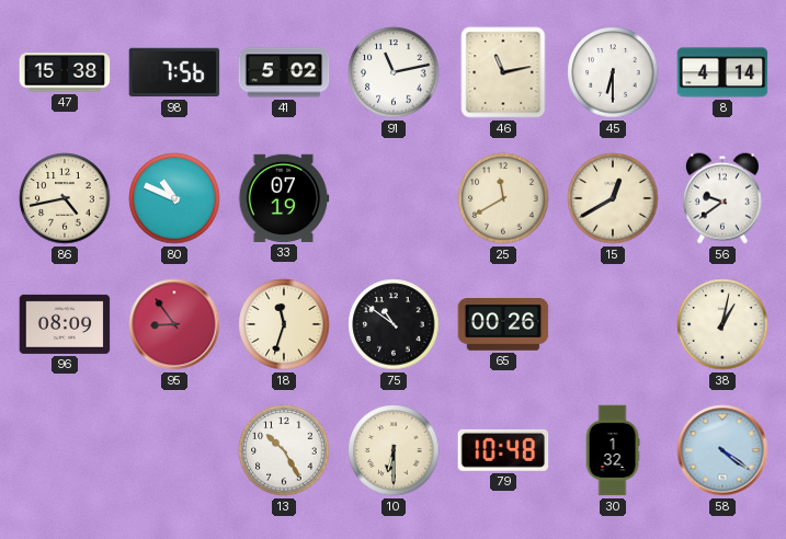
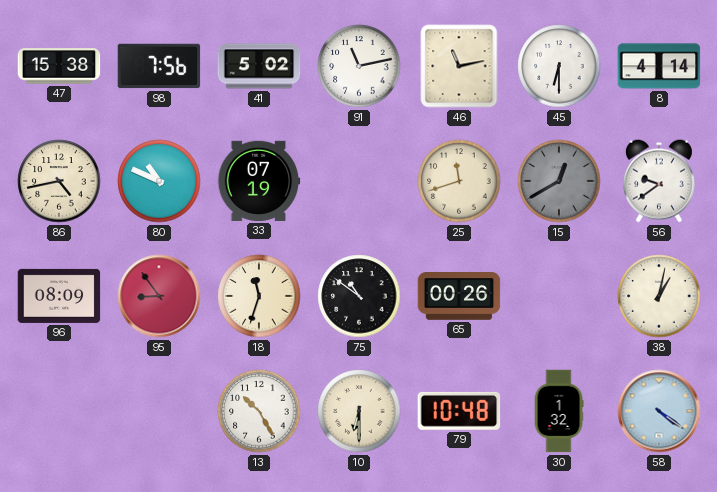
25: 11:40 -> 11:42
15 dial: cream -> grey
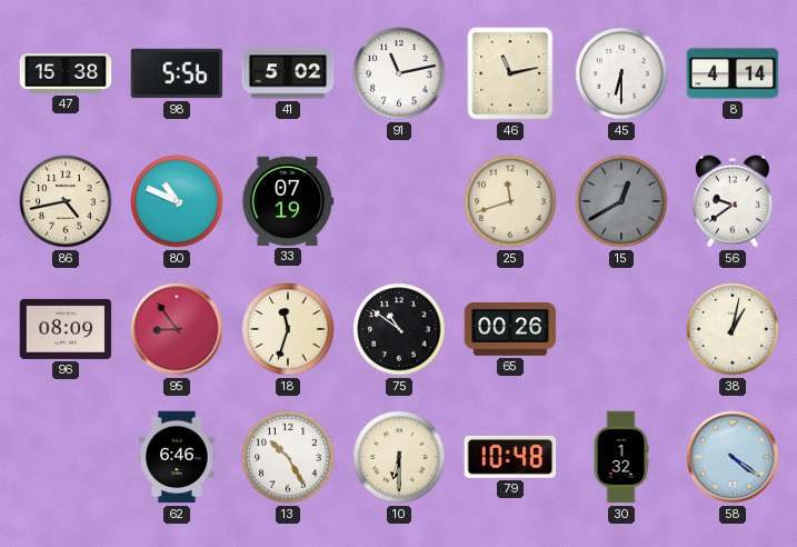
98: 7:56 -> 5:56
62: none -> 6:46
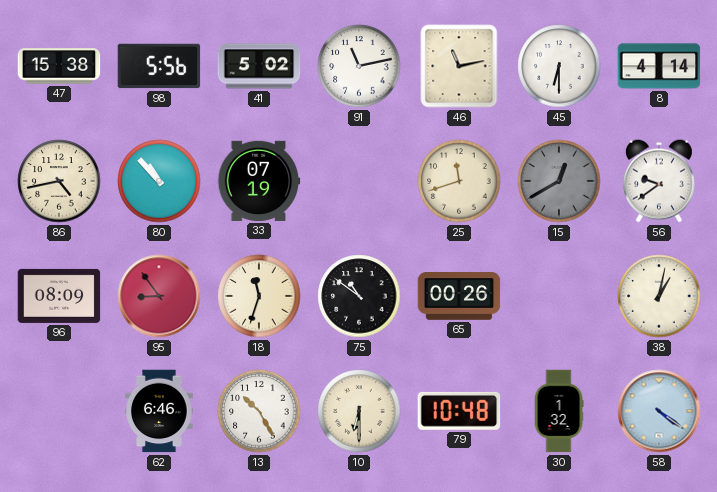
80: 10:49 -> 10:53
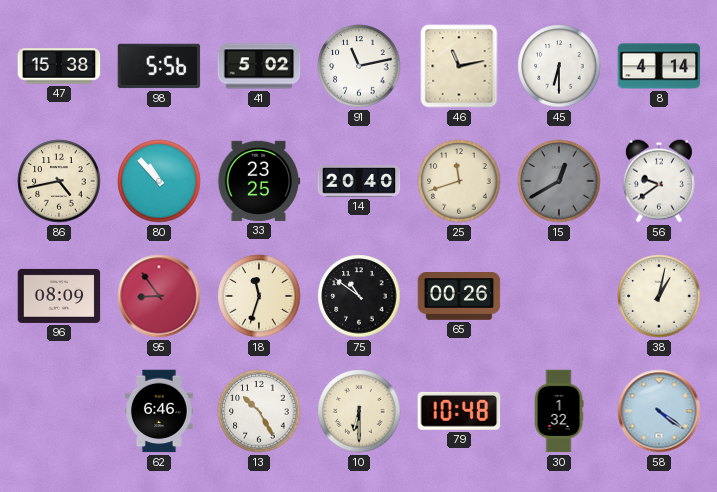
33: 07:19 -> 23:25
14: none -> 20:40
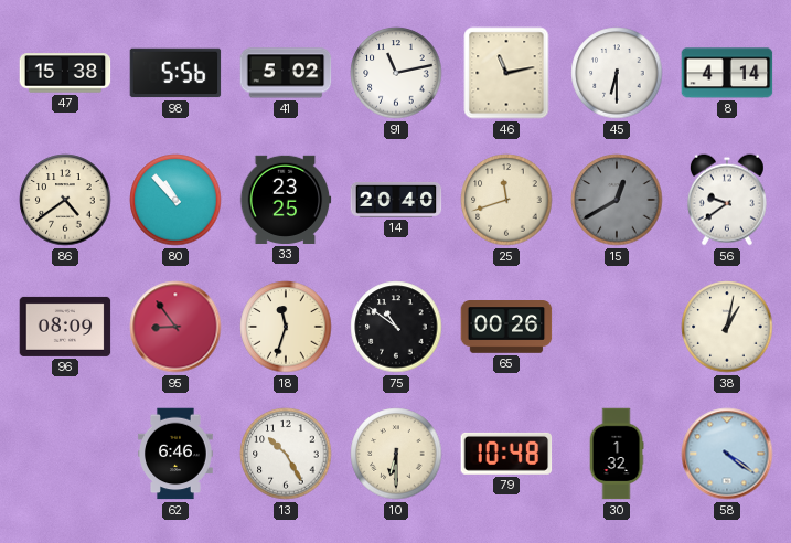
86: 4:43 -> 4:39
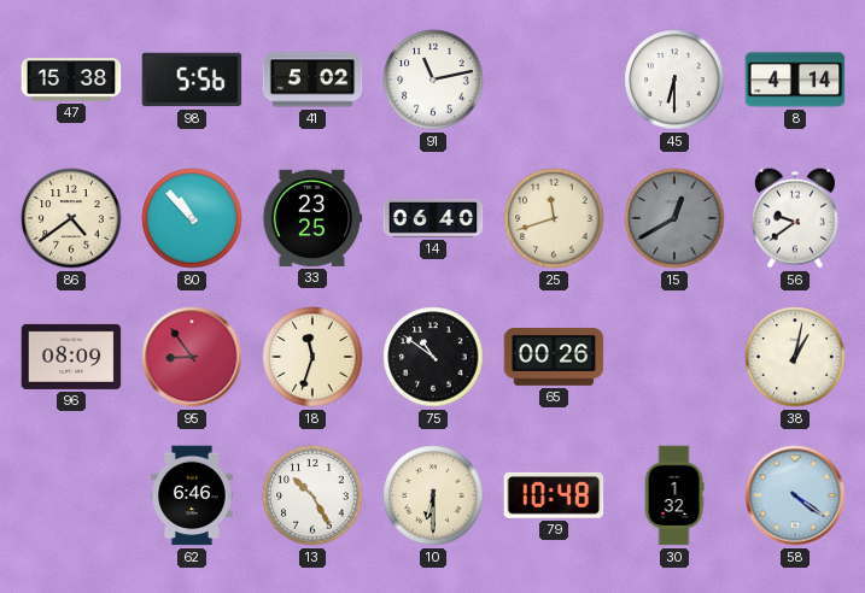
46: 11:13 -> none
14: 20:40 -> 06:40
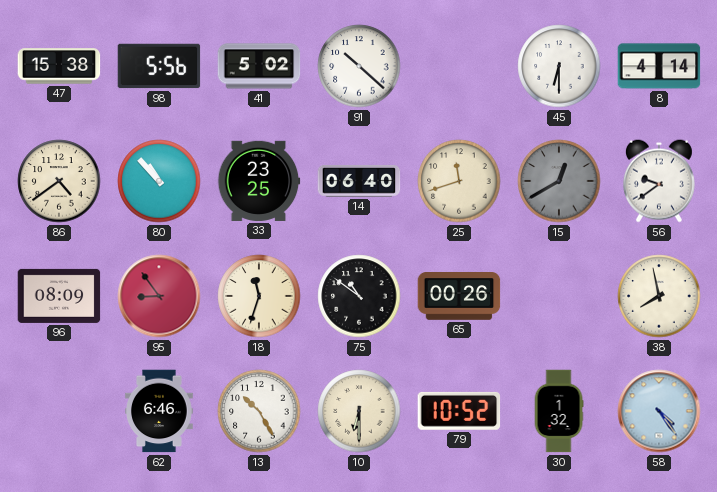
91: 11:13 -> 10:22
38: 1:02 -> 7:58
79: 10:48 -> 10:52
58: 4:21 -> 4:24
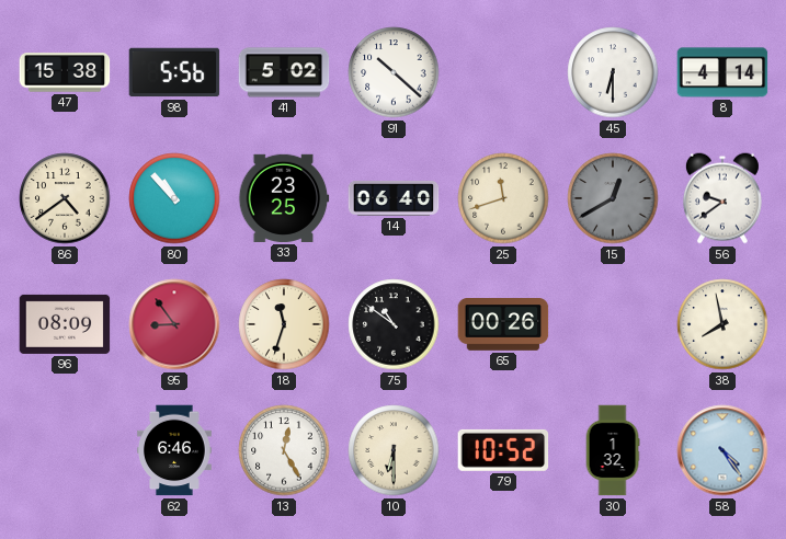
13: 10:25 -> 12:25
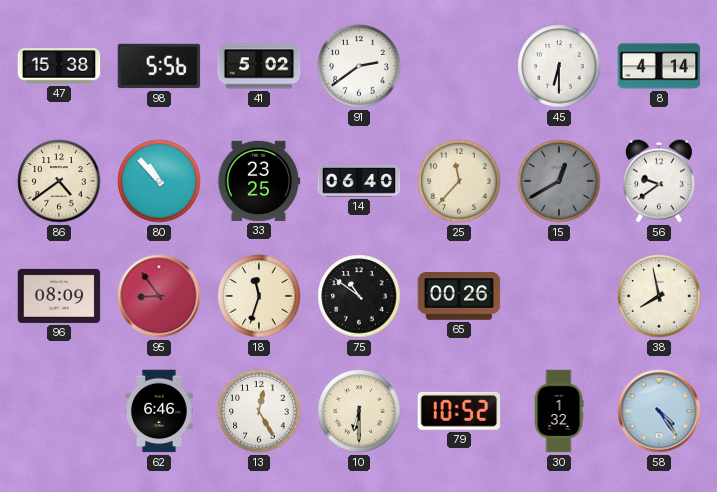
91: 10:22 -> 2:39
25: 11:42 -> 11:37
